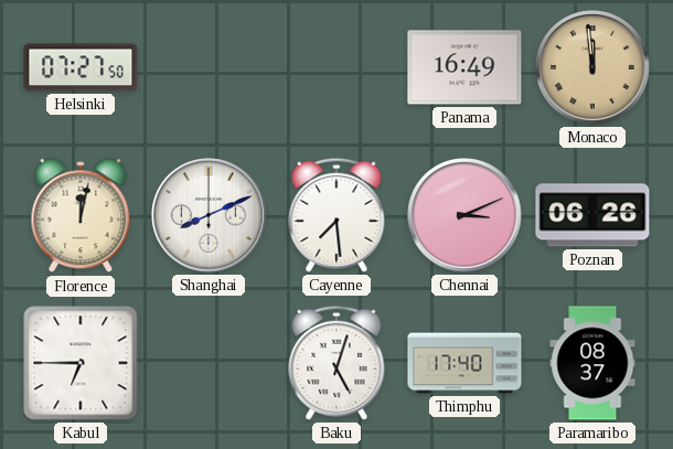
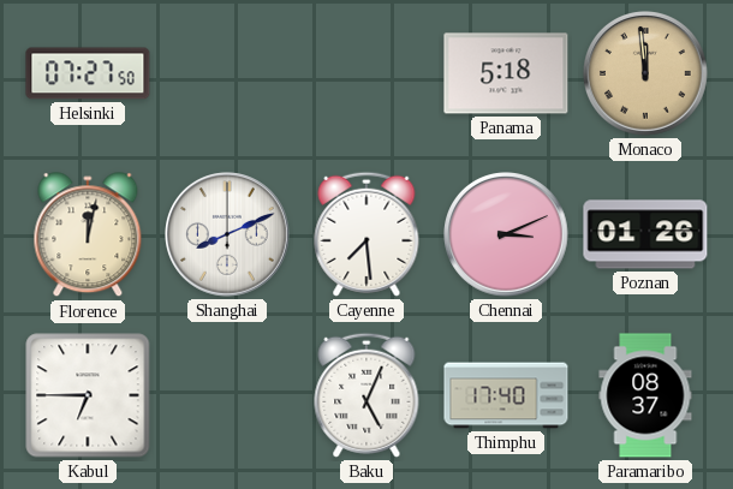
Panama: 16:49 -> 5:18
Poznan: 06:26 -> 01:26
Baku: 5:03 -> 5:04
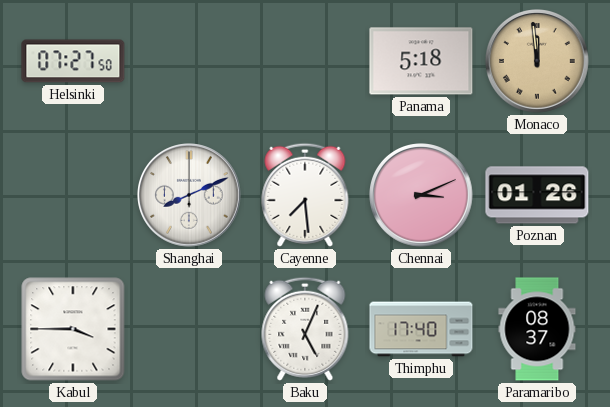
Florence: 12:02 -> none
Kabul: 6:45 -> 3:45
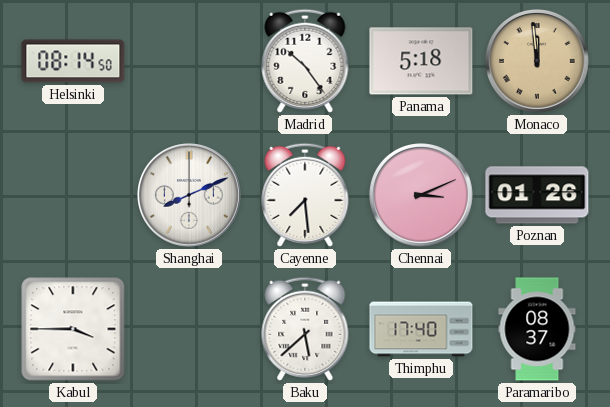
Helsinki: 07:27 -> 08:14
Madrid: none -> 10:24
Baku: 5:04 -> 5:38
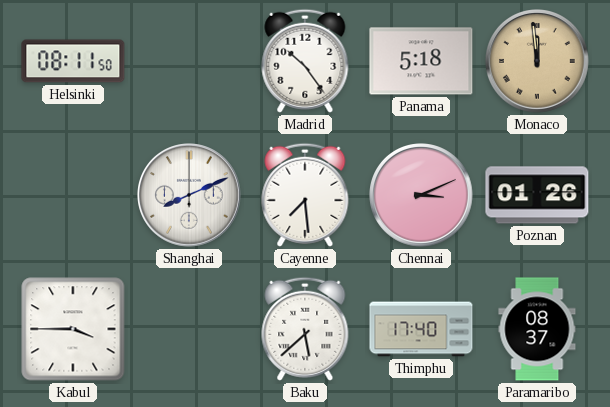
Helsinki: 08:14 -> 08:11
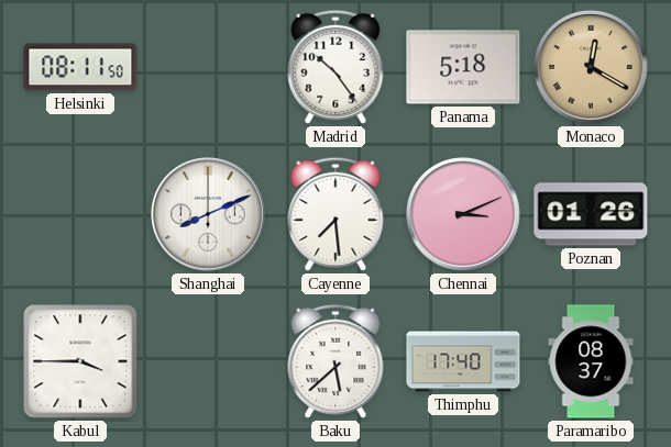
Monaco: 11:59 -> 12:20
